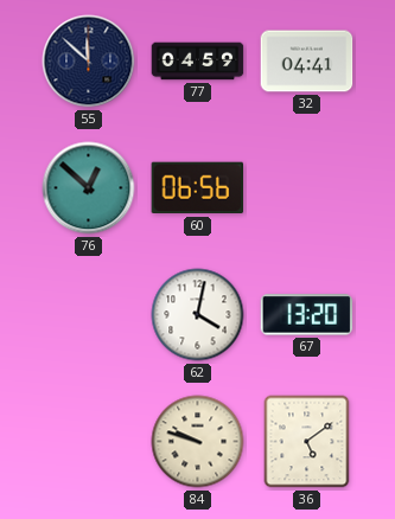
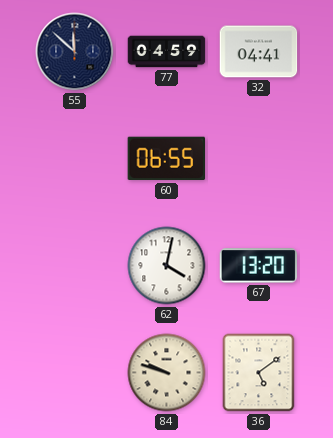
76: 12:52 -> none
60: 06:56 -> 06:55
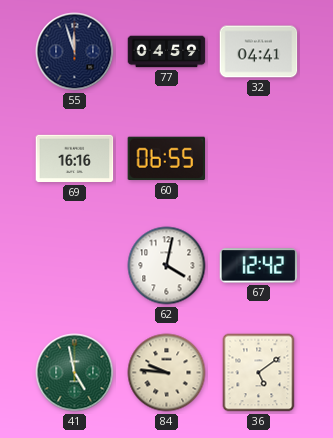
55: 11:52 -> 11:57
69: none -> 16:16
67: 13:20 -> 12:42
41: none -> 4:58
84: 9:48 -> 9:46
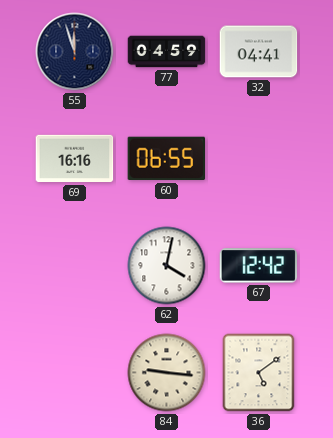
41: 4:58 -> none
84: 9:46 -> 9:16
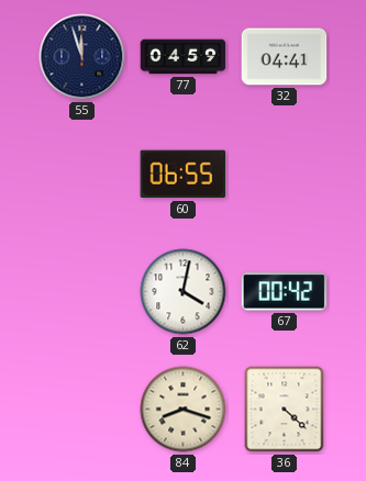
69: 16:16 -> none
67: 12:42 -> 00:42
84: 9:16 -> 8:18
36: 5:09 -> 4:22
